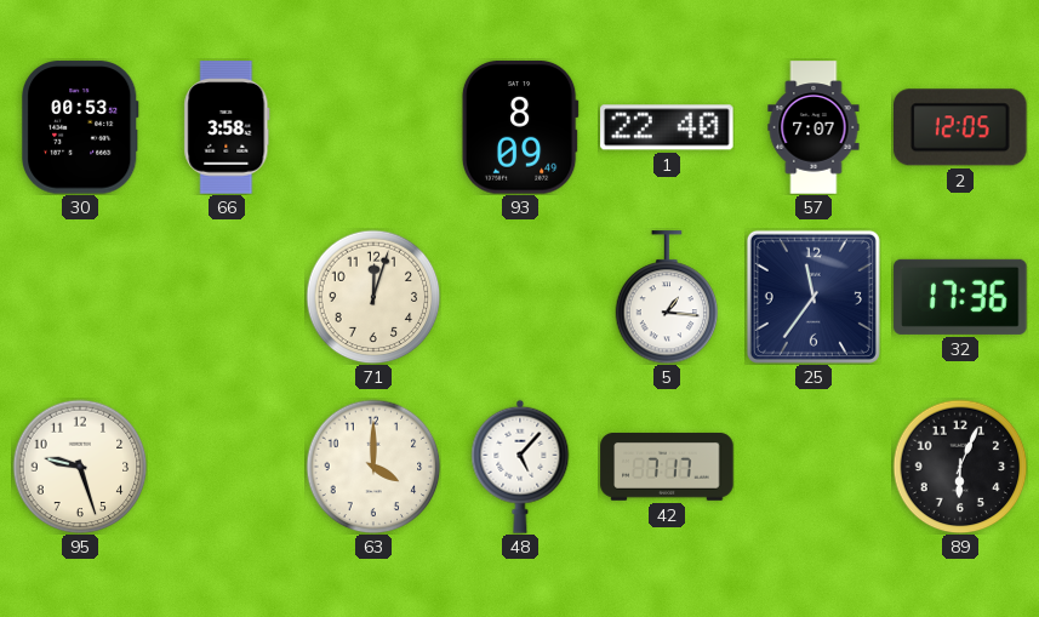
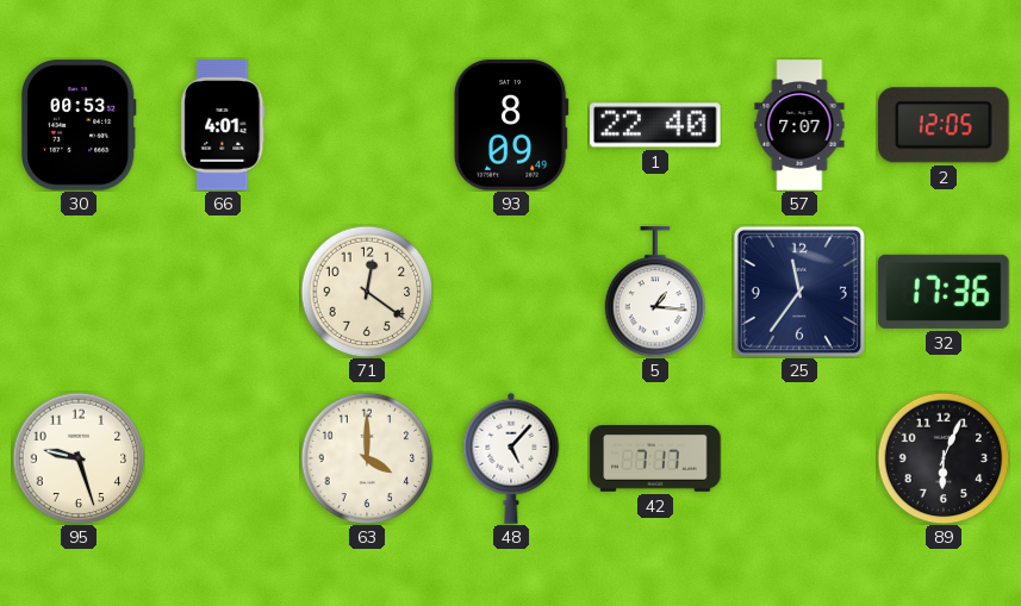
66: 3:58 -> 4:01
71: 12:03 -> 12:21
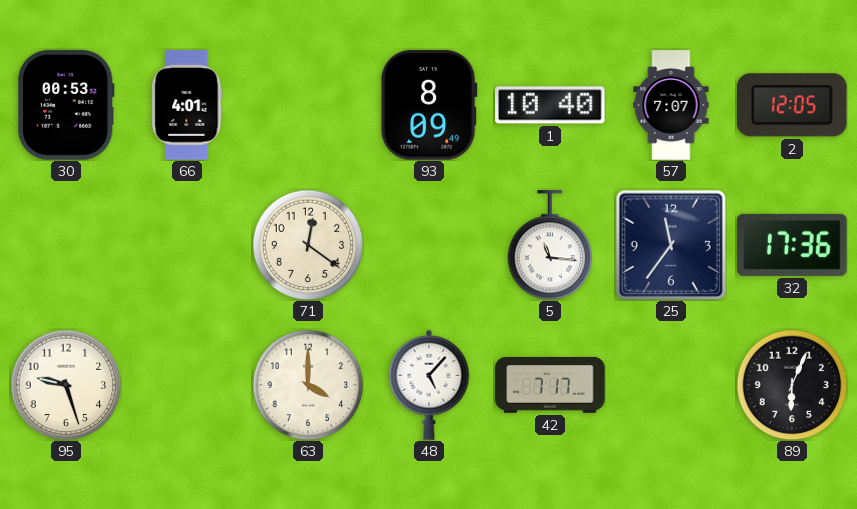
1: 22:40 -> 10:40
5: 1:16 -> 11:16
